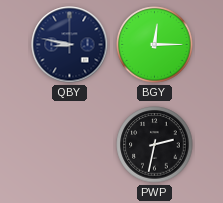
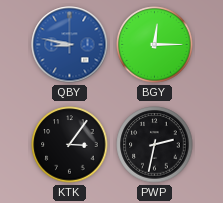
QBY dial: navy -> blue
KTK: none -> 3:06
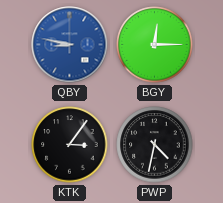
PWP: 2:32 -> 4:32
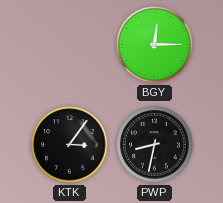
QBY: 8:47 -> none
PWP: 4:32 -> 8:32
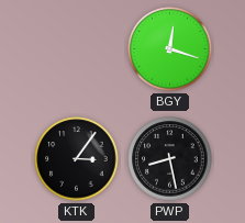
BGY: 12:15 -> 12:18
PWP: 8:32 -> 8:28
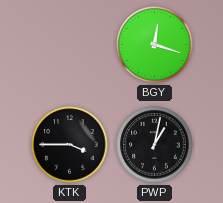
KTK: 3:06 -> 3:45
PWP: 8:28 -> 1:02
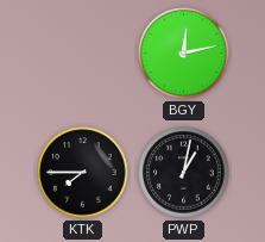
BGY: 12:18 -> 12:13
KTK: 3:45 -> 7:45
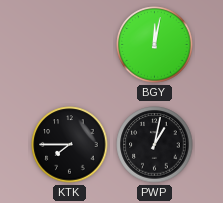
BGY: 12:13 -> 12:02
